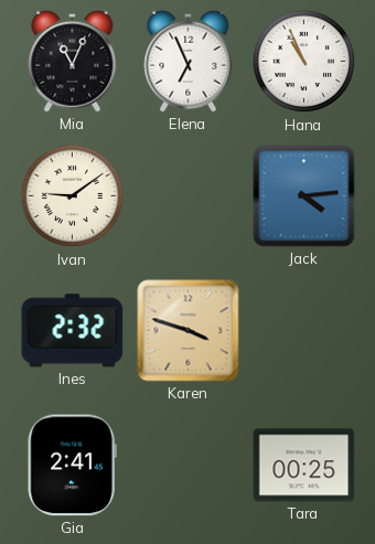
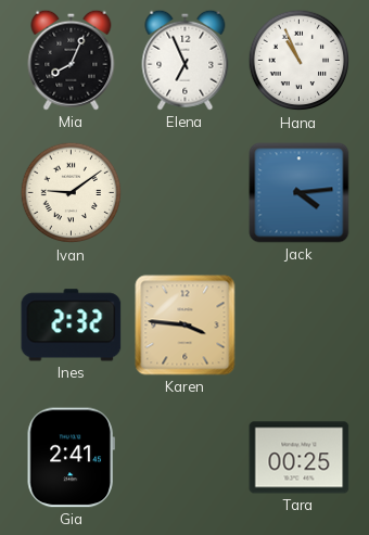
Mia: 11:04 -> 8:04
Karen: 3:48 -> 3:46
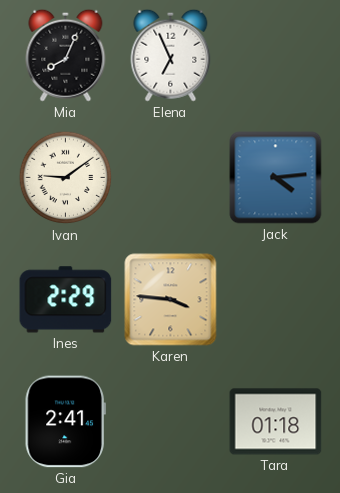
Hana: 10:56 -> none
Ines: 2:32 -> 2:29
Tara: 00:25 -> 01:18
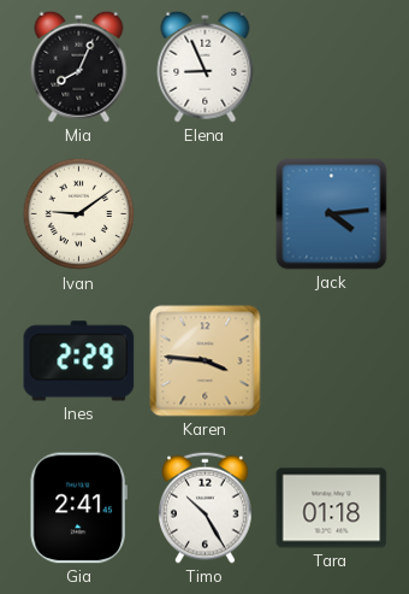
Elena: 6:56 -> 8:56
Timo: none -> 10:25
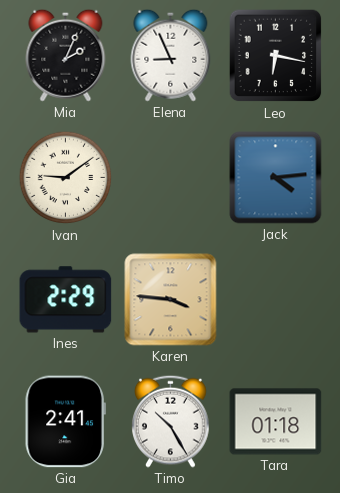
Mia: 8:04 -> 2:04
Leo: none -> 6:17
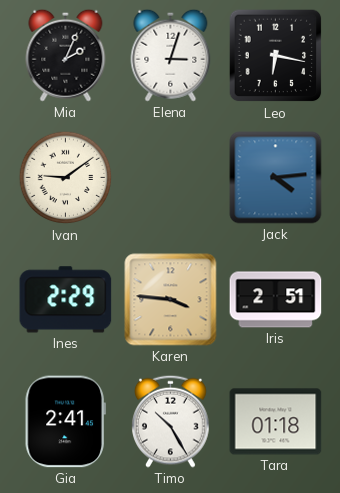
Elena: 8:56 -> 3:03
Iris: none -> 2:51
